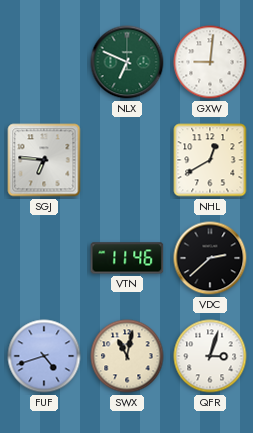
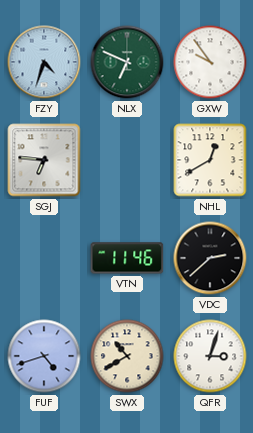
FZY: none -> 4:33
GXW: 9:01 -> 9:54
SWX: 11:02 -> 10:40
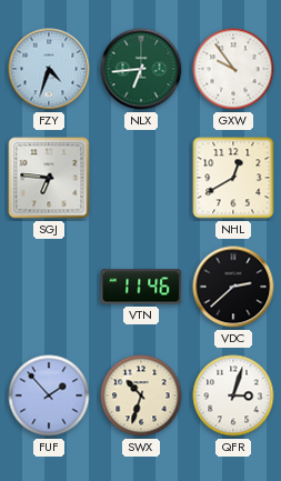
NLX: 6:49 -> 6:44
FUF: 4:42 -> 1:53
SWX: 10:40 -> 10:33
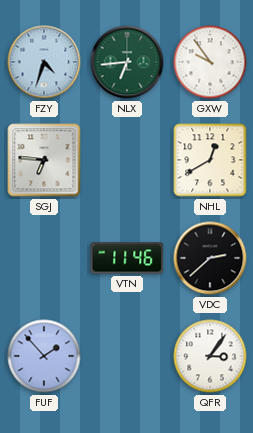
SWX: 10:33 -> none
QFR: 3:03 -> 3:06
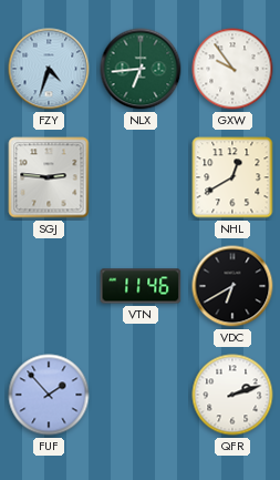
SGJ: 6:46 -> 2:46
VDC: 2:38 -> 6:40
QFR: 3:06 -> 2:12
